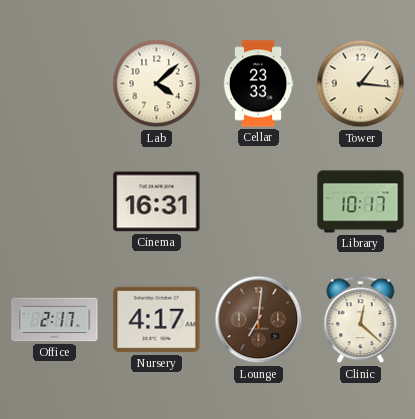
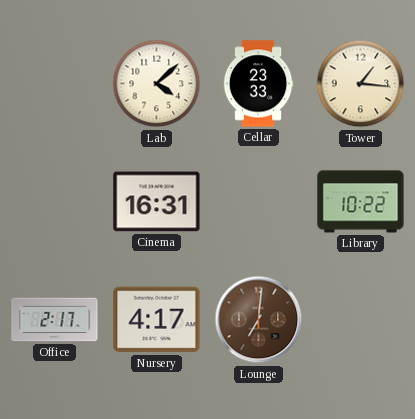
Library: 10:17 -> 10:22
Clinic: 12:22 -> none
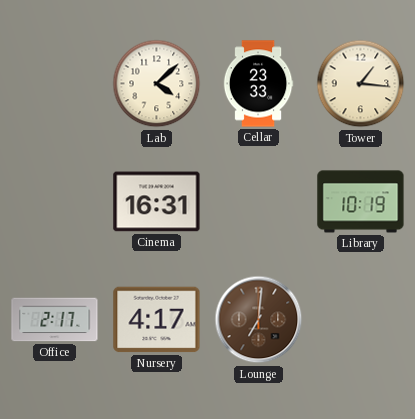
Library: 10:22 -> 10:19
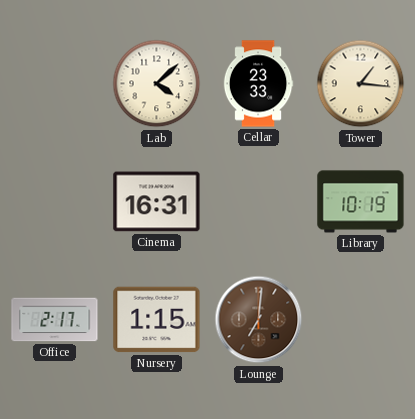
Nursery: 4:17 -> 1:15
